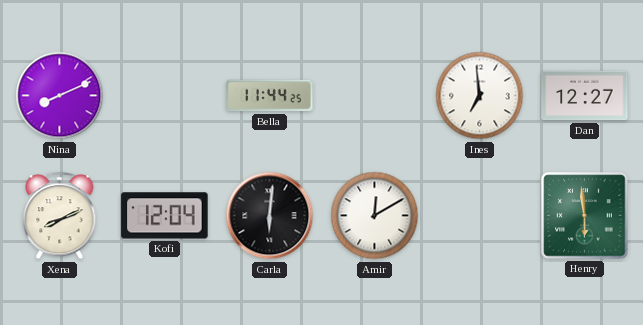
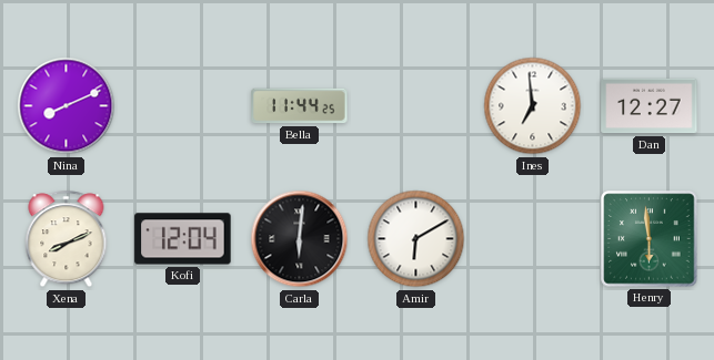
Amir: 12:10 -> 6:10
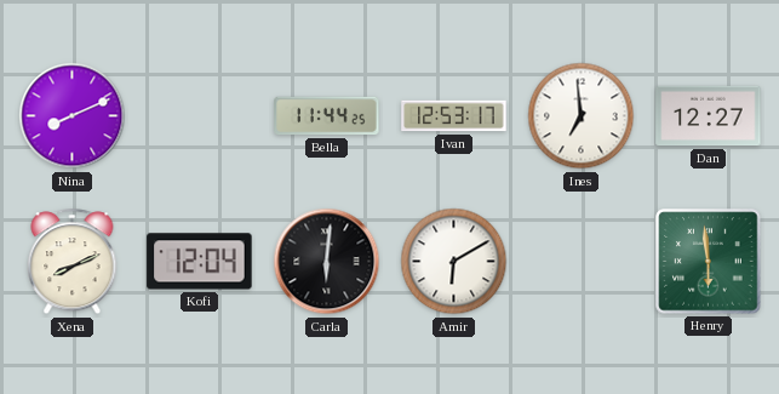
Ivan: none -> 12:53
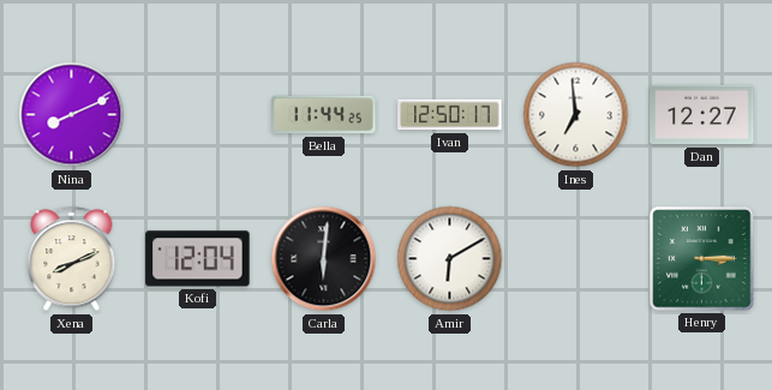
Ivan: 12:53 -> 12:50
Henry: 5:59 -> 3:15
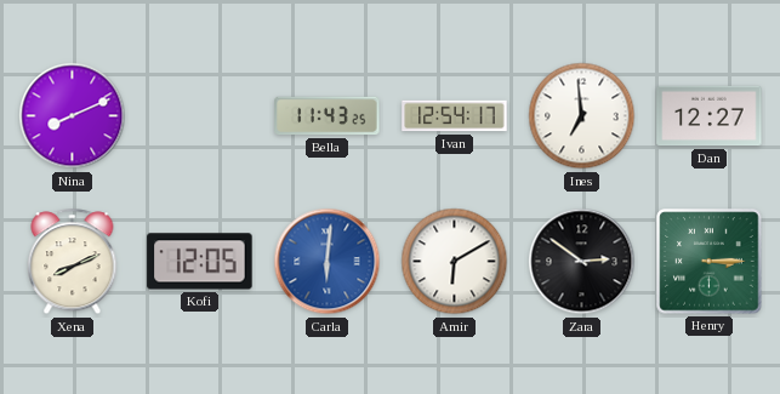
Bella: 11:44 -> 11:43
Ivan: 12:50 -> 12:54
Kofi: 12:04 -> 12:05
Carla dial: black -> blue
Zara: none -> 2:51
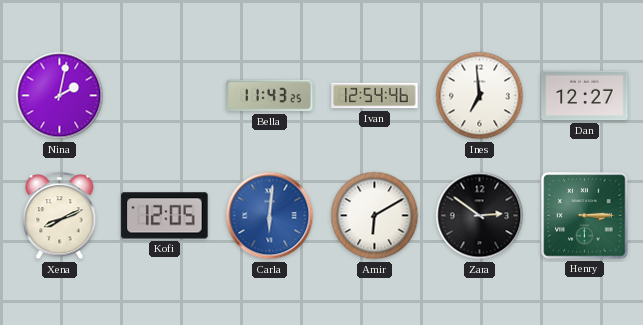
Nina: 8:11 -> 2:02
Ivan: 12:54:17 -> 12:54:46
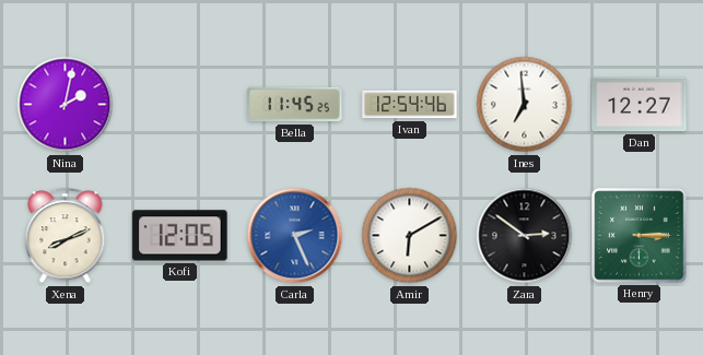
Bella: 11:43 -> 11:45
Carla: 6:01 -> 2:26
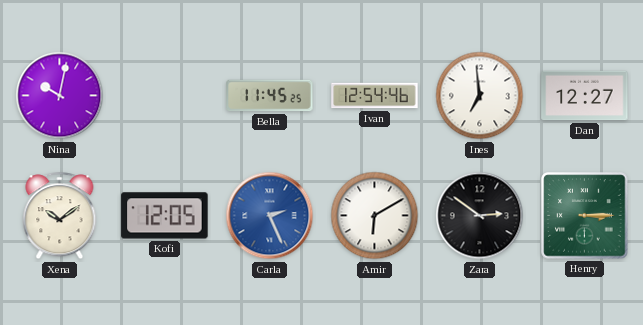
Nina: 2:02 -> 10:02
Xena: 8:11 -> 10:09
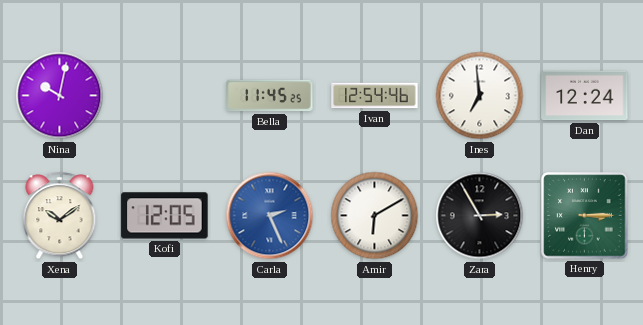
Dan: 12:27 -> 12:24
Zara: 2:51 -> 2:55
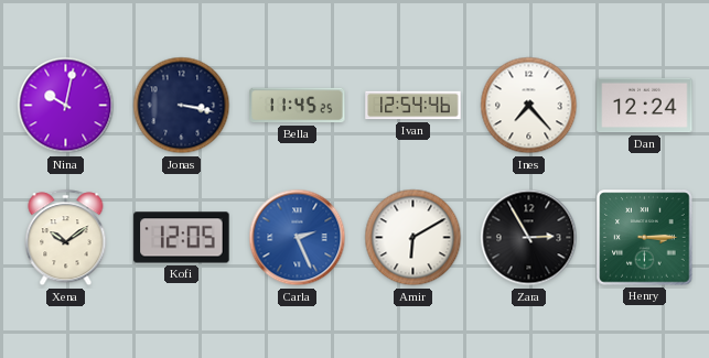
Jonas: none -> 3:17
Ines: 6:59 -> 7:23
